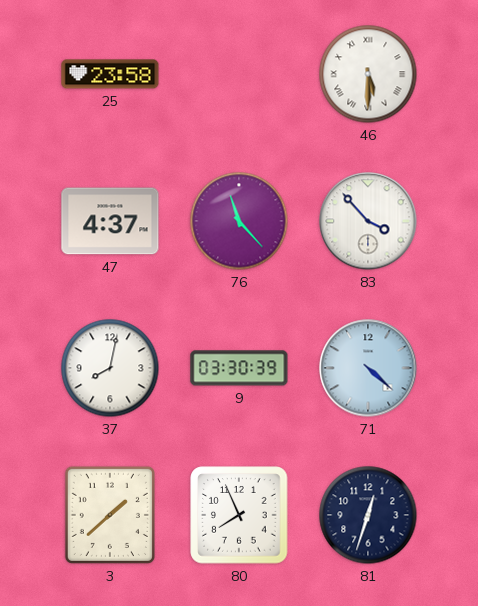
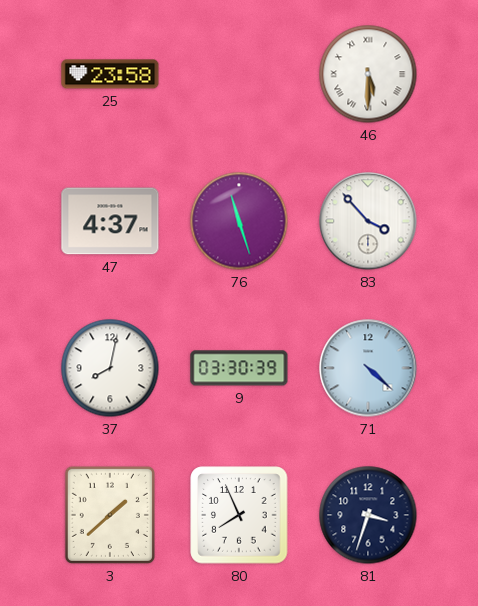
76: 11:23 -> 11:27
81: 12:33 -> 3:33
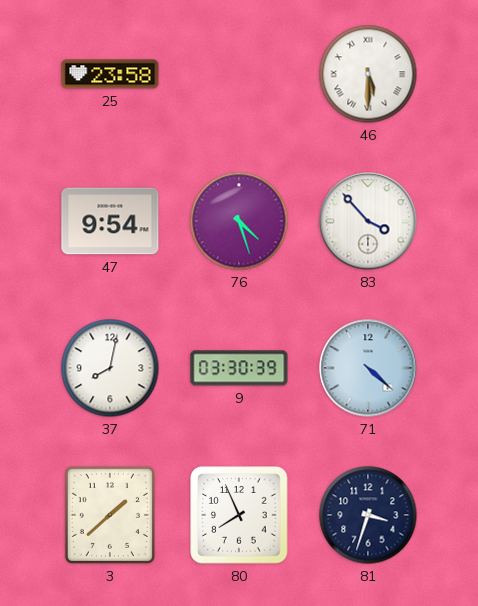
47: 4:37 -> 9:54
76: 11:27 -> 4:27
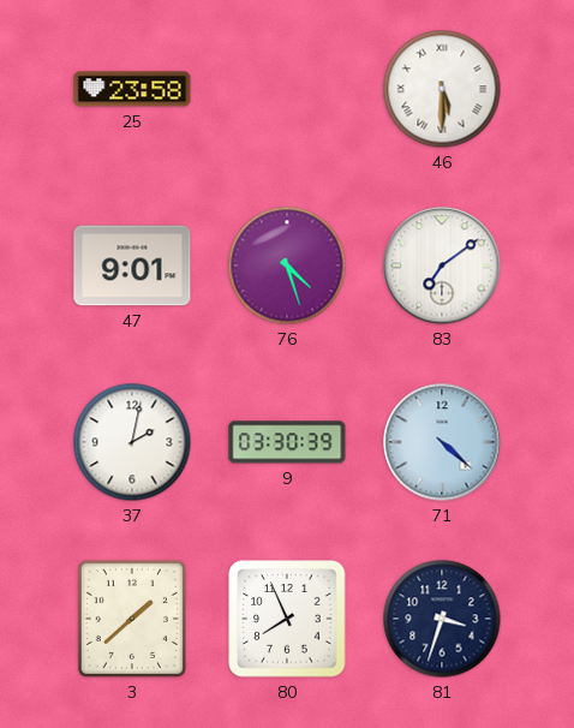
47: 9:54 -> 9:01
83: 3:53 -> 7:09
37: 8:02 -> 2:02
